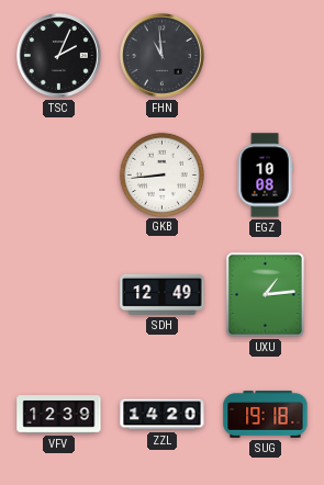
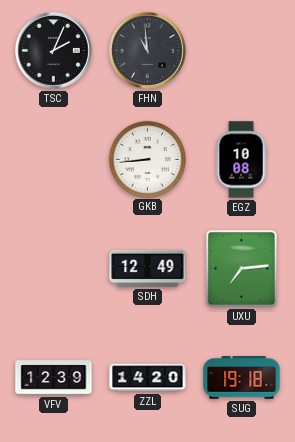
UXU: 1:14 -> 7:14
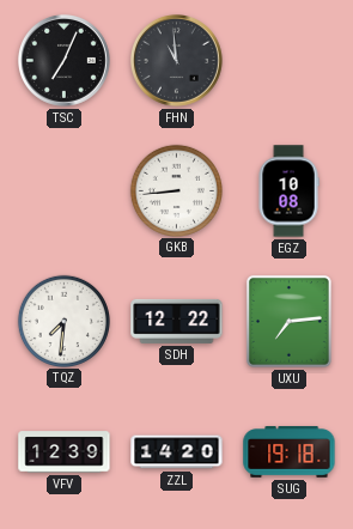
TSC: 2:04 -> 7:04
TQZ: none -> 7:31
SDH: 12:49 -> 12:22
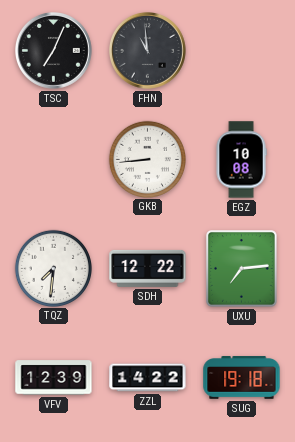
ZZL: 14:20 -> 14:22
